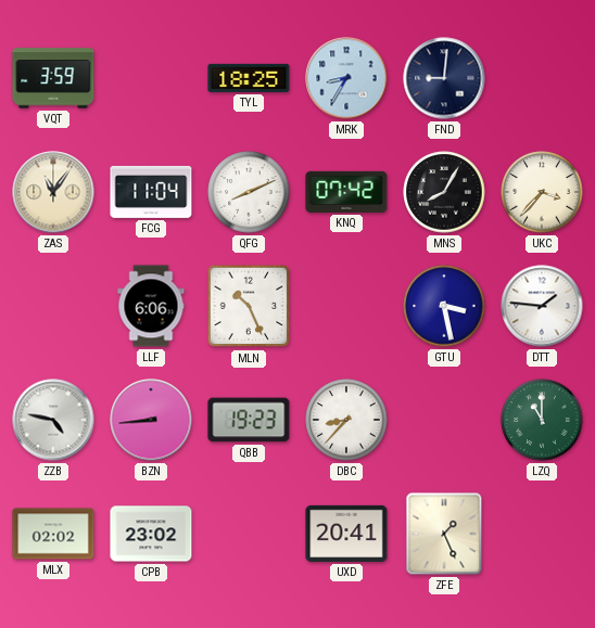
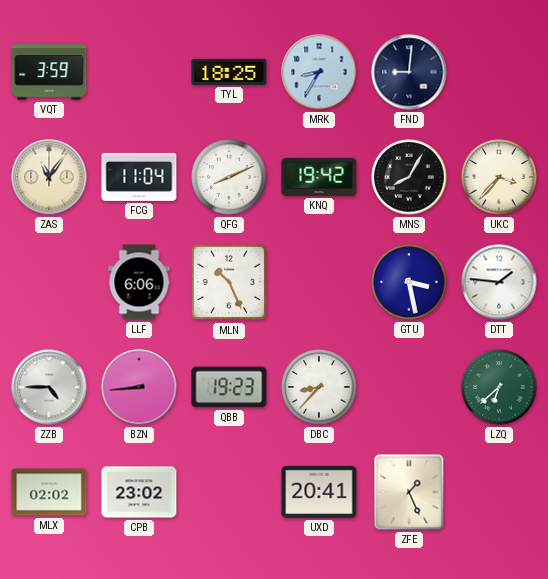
KNQ: 07:42 -> 19:42
ZZB: 4:47 -> 4:45
LZQ: 11:00 -> 6:38
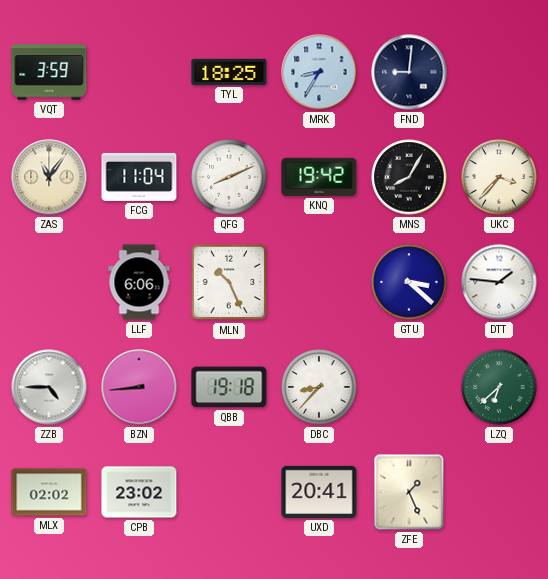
GTU: 3:28 -> 3:22
QBB: 19:23 -> 19:18
